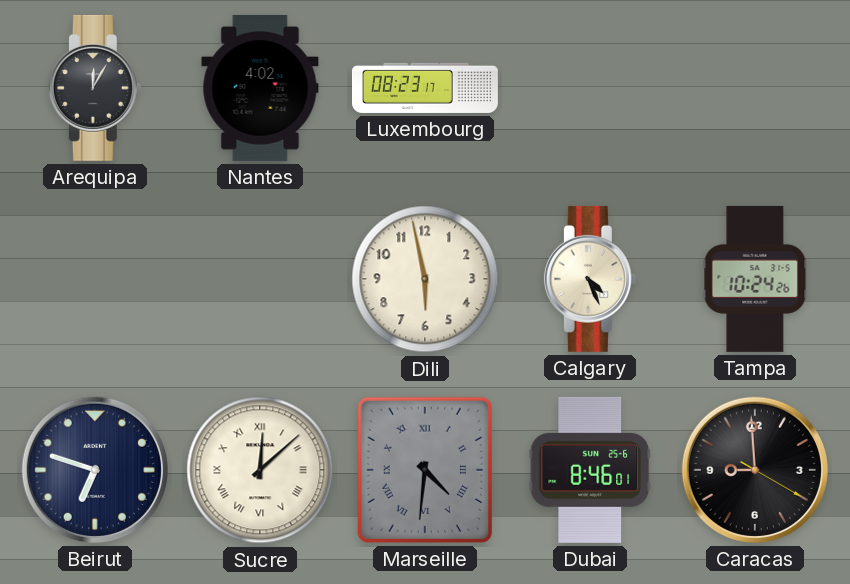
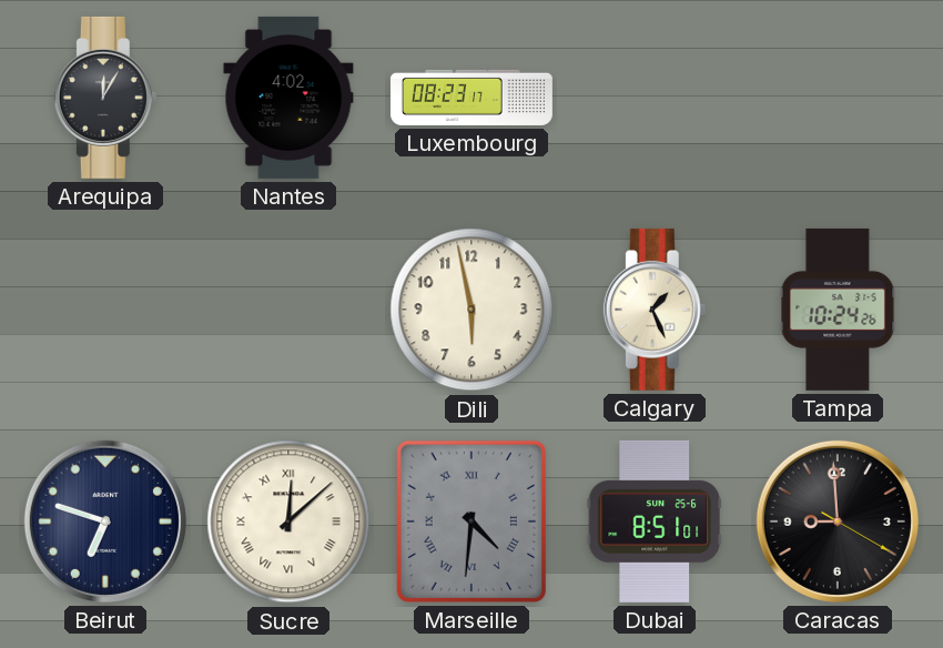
Calgary: 4:26 -> 1:26
Dubai: 8:46 -> 8:51
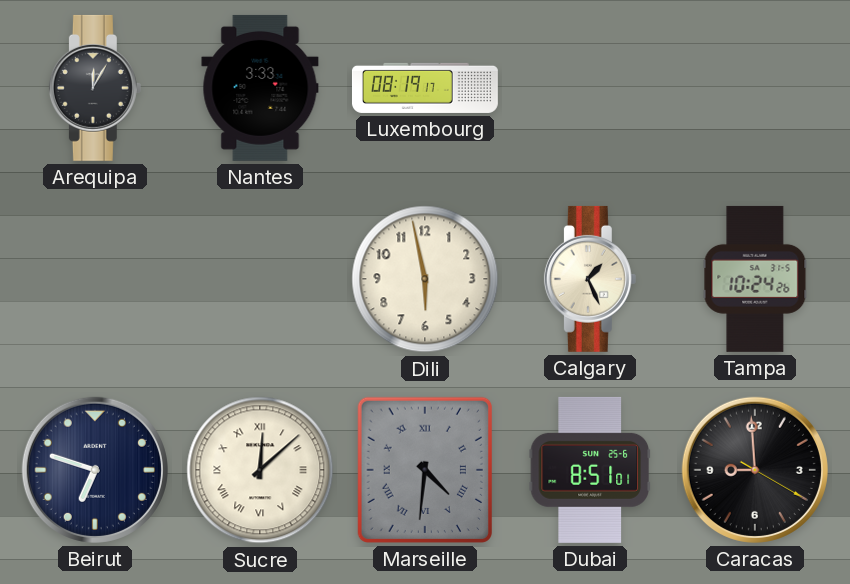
Nantes: 4:02 -> 3:33
Luxembourg: 08:23 -> 08:19
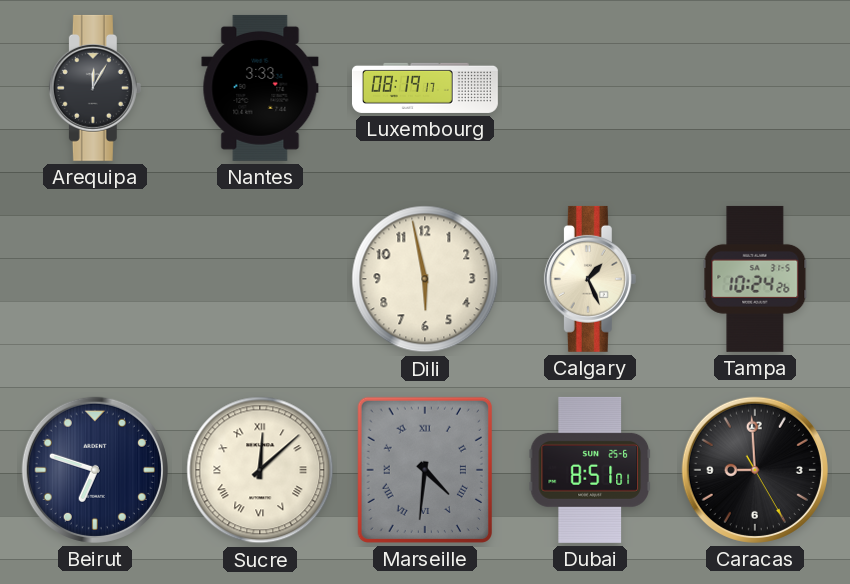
Caracas: 8:59:20 -> 8:59:25
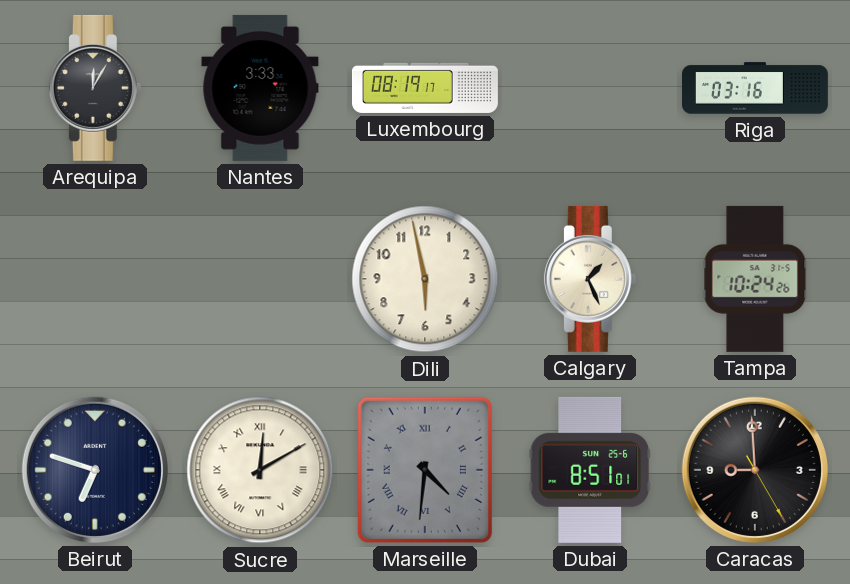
Riga: none -> 03:16
Sucre: 12:08 -> 12:10
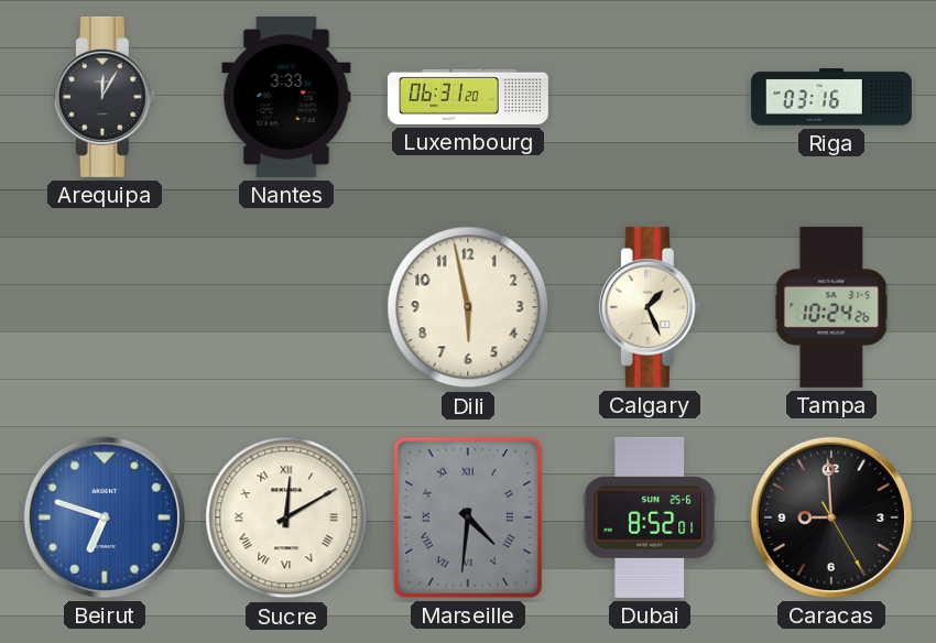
Luxembourg: 08:19 -> 06:31
Beirut dial: navy -> blue
Dubai: 8:51 -> 8:52
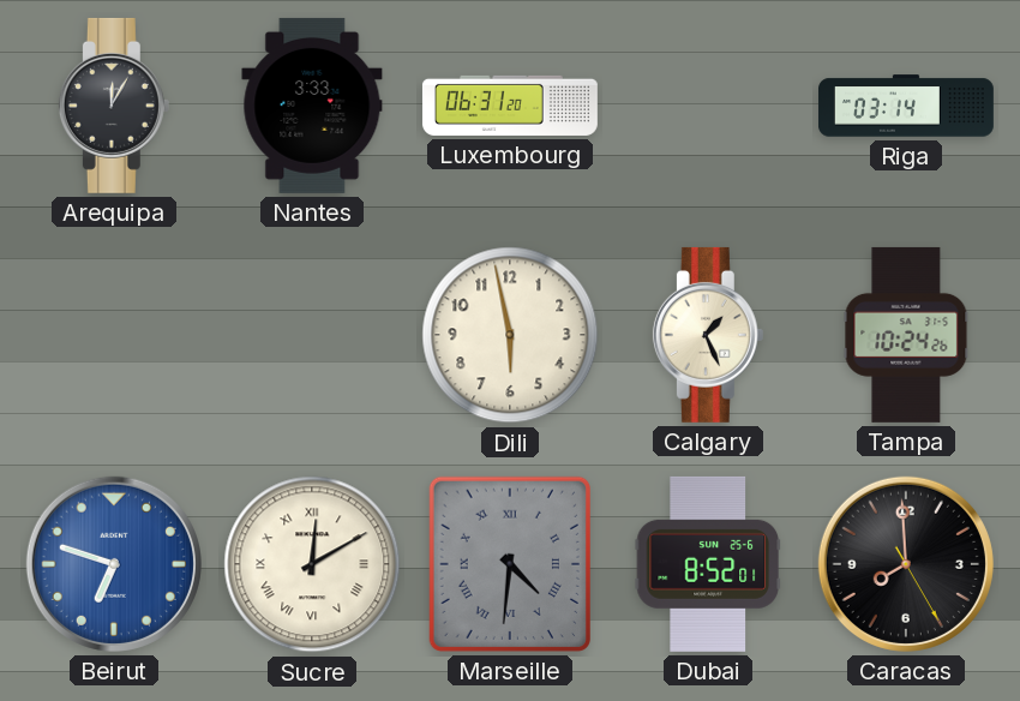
Riga: 03:16 -> 03:14
Caracas: 8:59 -> 7:59
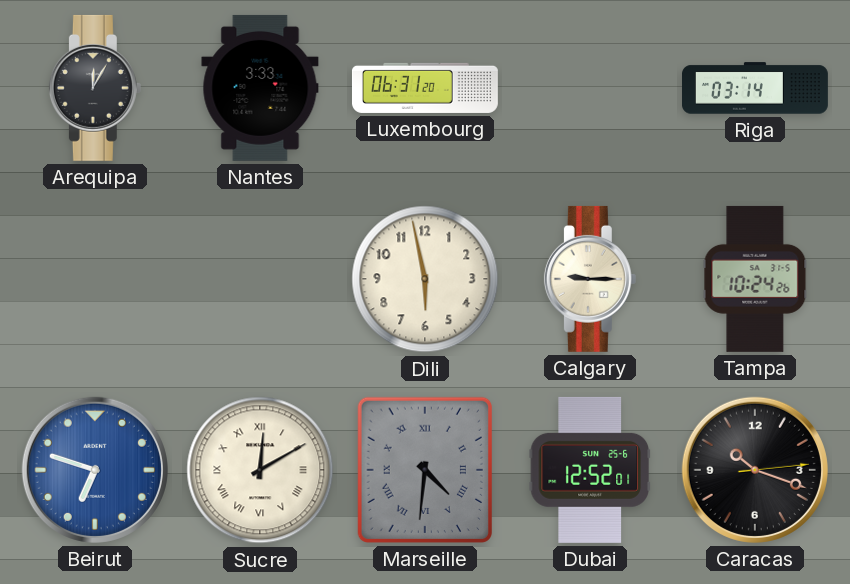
Calgary: 1:26 -> 9:15
Dubai: 8:52 -> 12:52
Caracas: 7:59 -> 10:18
